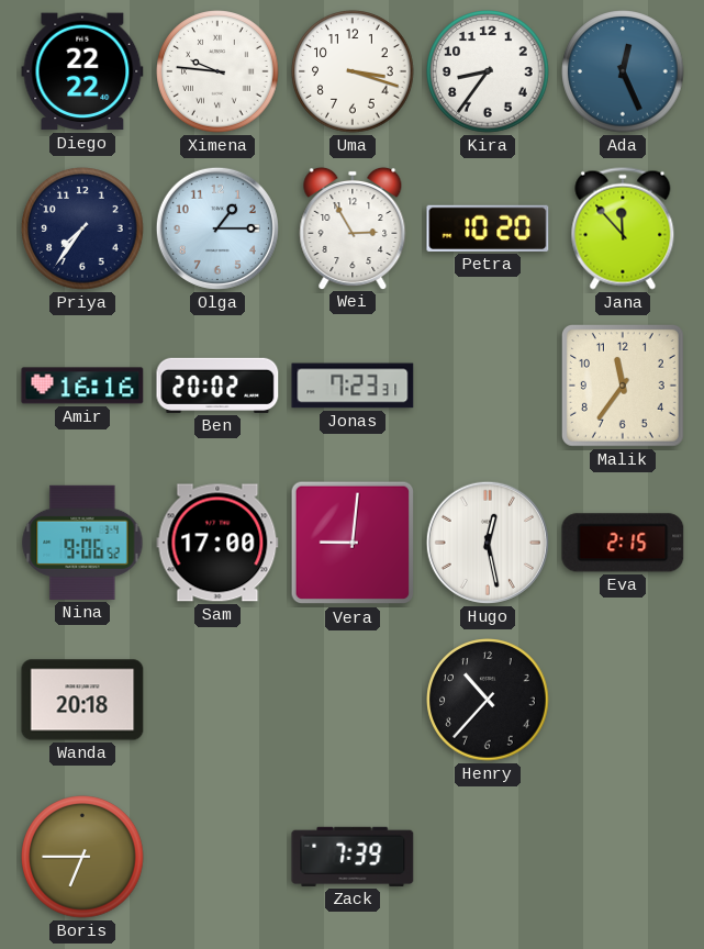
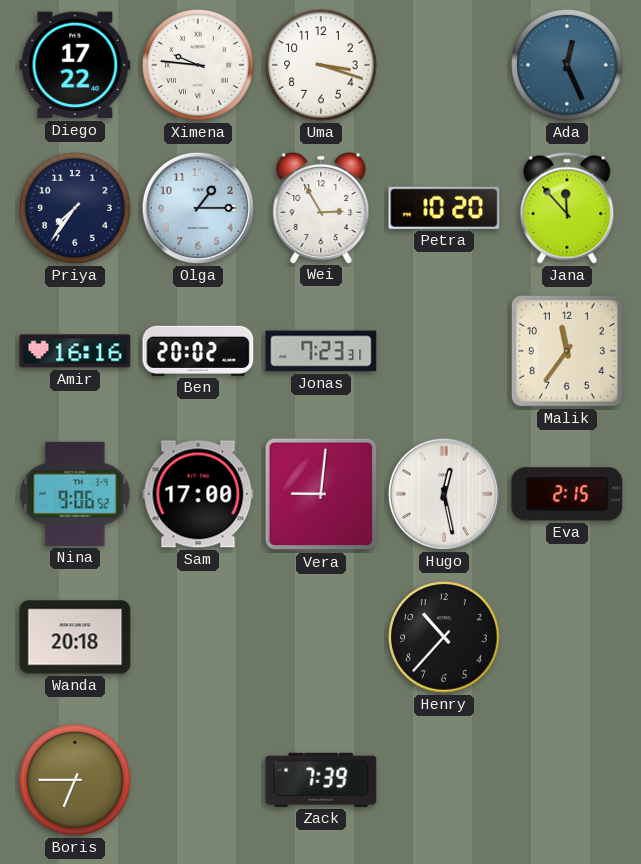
Diego: 22:22 -> 17:22
Kira: 8:36 -> none
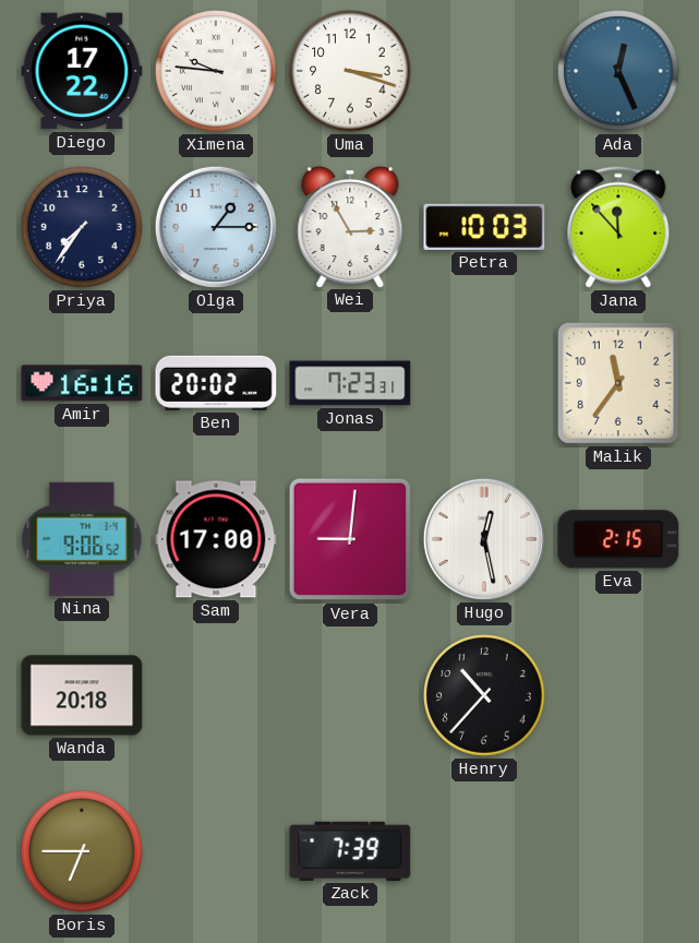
Petra: 10:20 -> 10:03
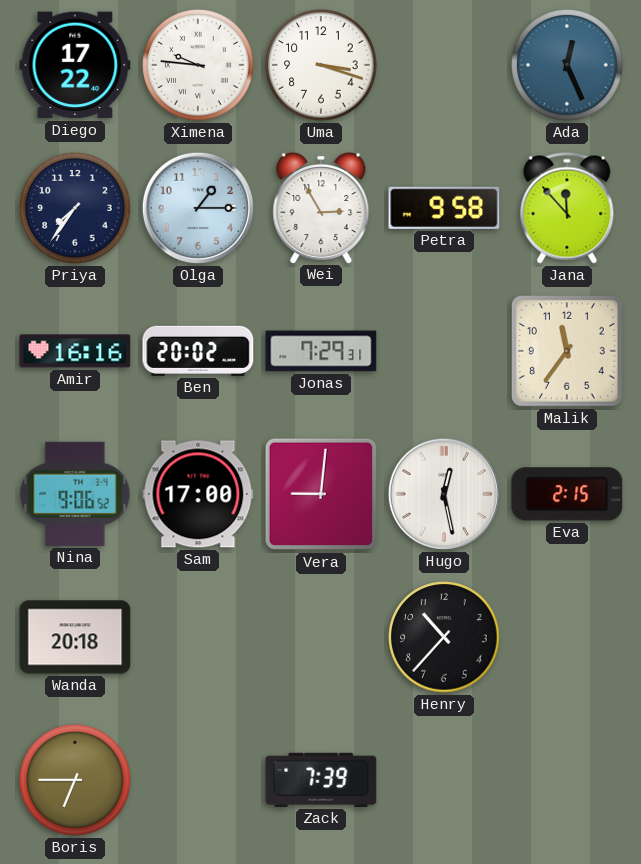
Petra: 10:03 -> 9:58
Jonas: 7:23 -> 7:29
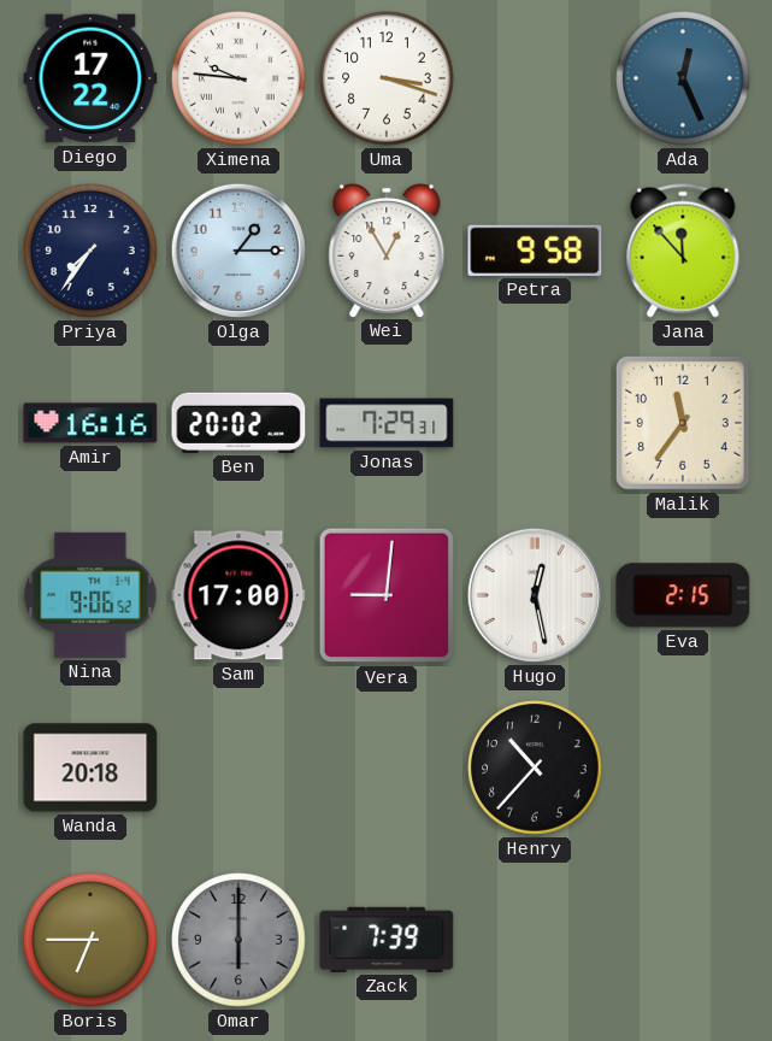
Wei: 2:55 -> 12:55
Omar: none -> 6:00
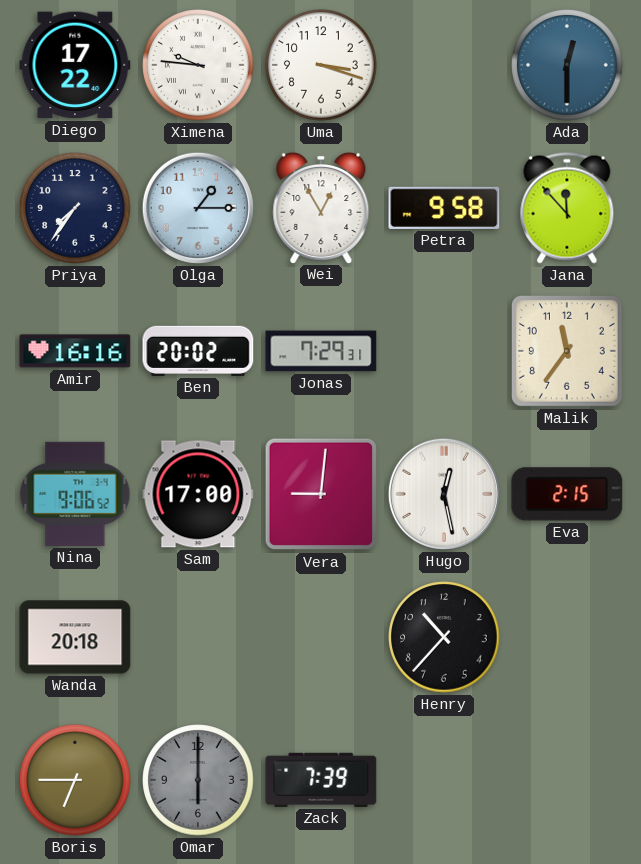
Ada: 12:26 -> 12:30
